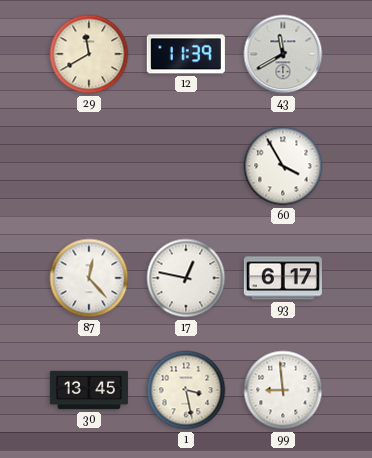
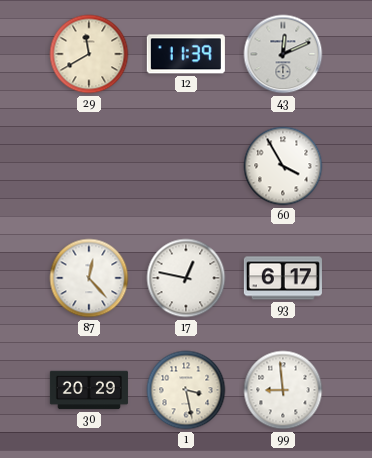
43: 11:40 -> 12:11
30: 13:45 -> 20:29
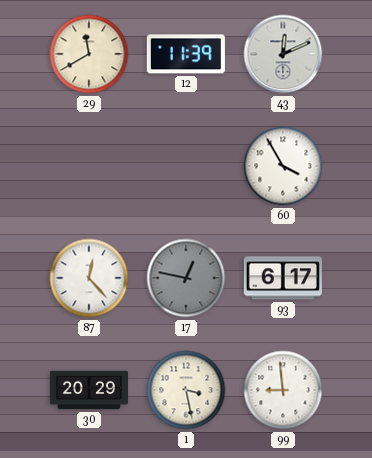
17 dial: white -> grey
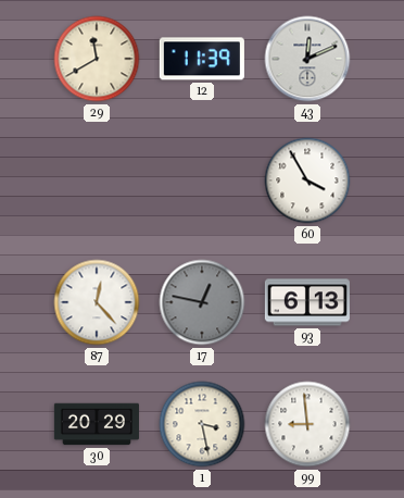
93: 6:17 -> 6:13
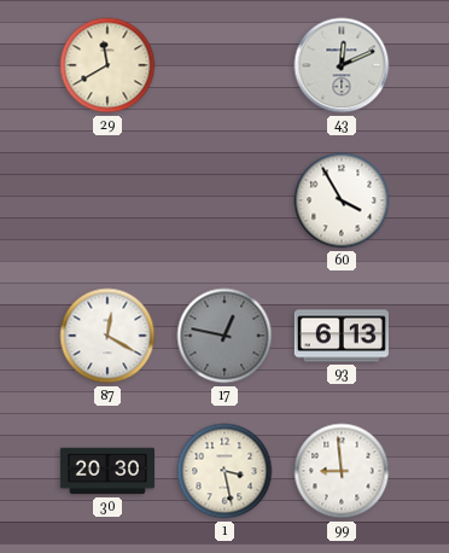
12: 11:39 -> none
87: 12:23 -> 12:20
30: 20:29 -> 20:30
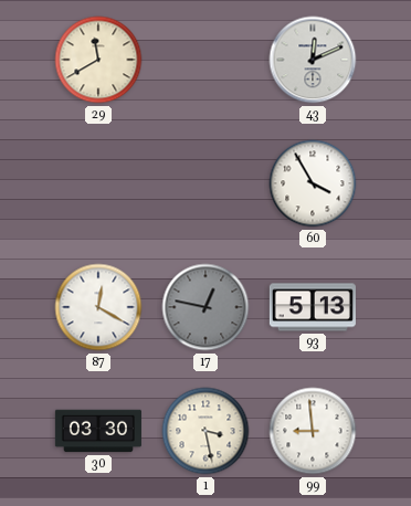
93: 6:13 -> 5:13
30: 20:30 -> 03:30
